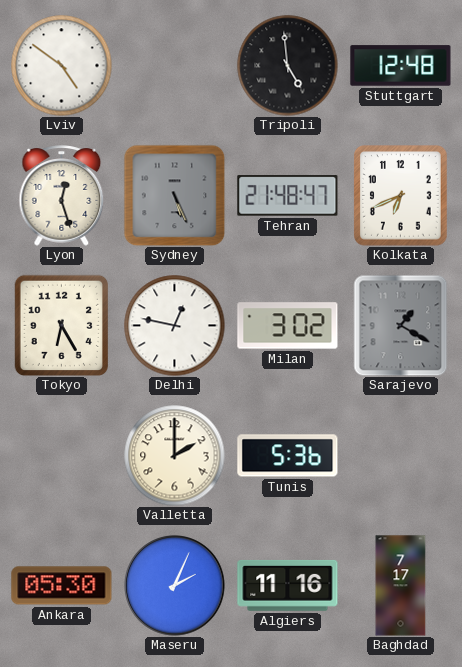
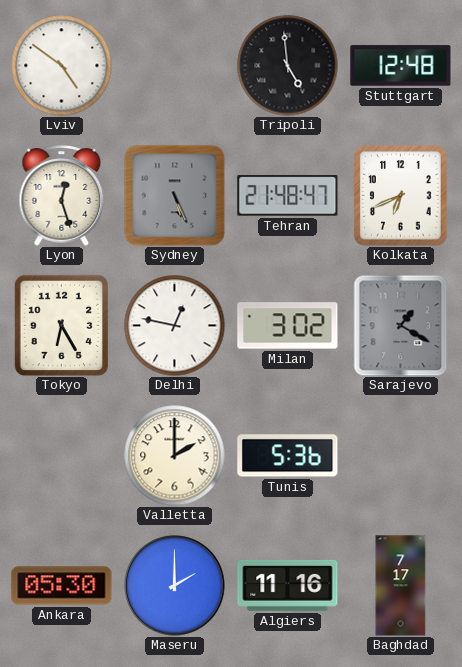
Maseru: 2:04 -> 2:00
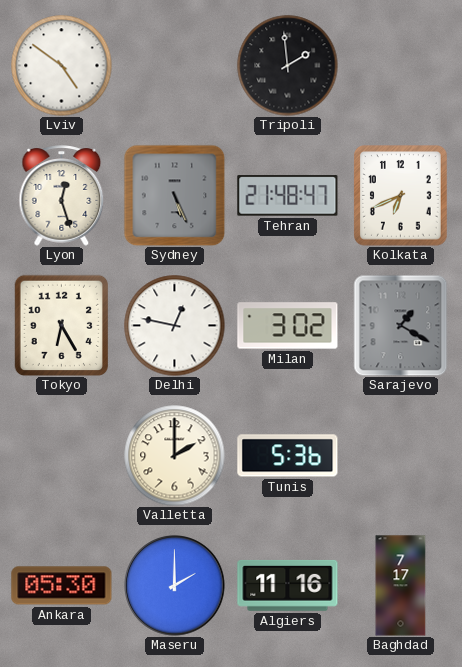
Tripoli: 4:59 -> 1:59
Stuttgart: 12:48 -> none
